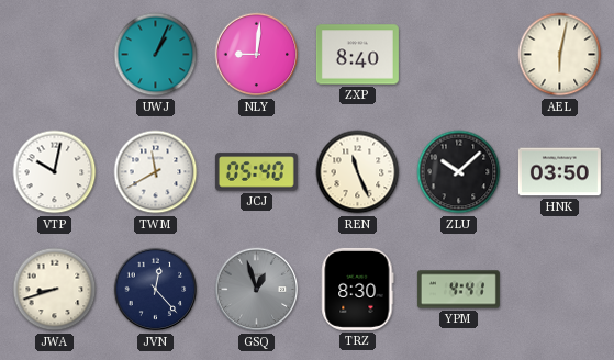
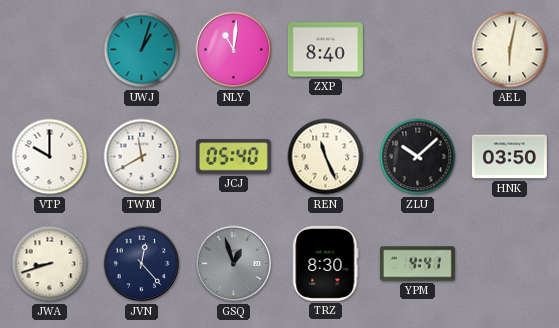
UWJ: 1:04 -> 1:03
NLY: 9:01 -> 11:01
VTP: 10:02 -> 10:00
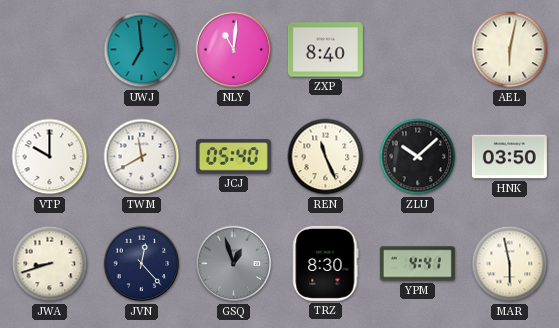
UWJ: 1:03 -> 6:59
MAR: none -> 5:58
